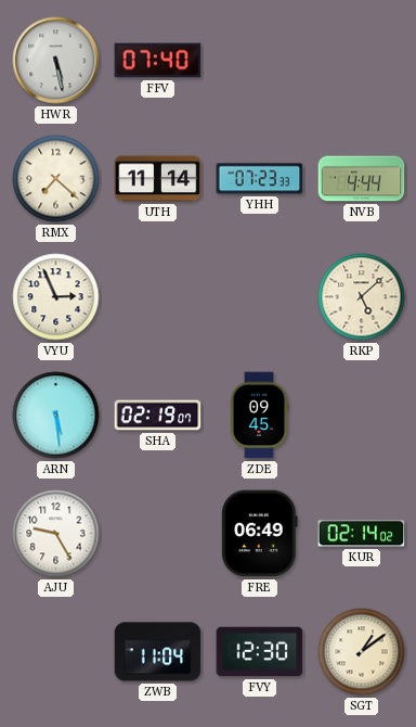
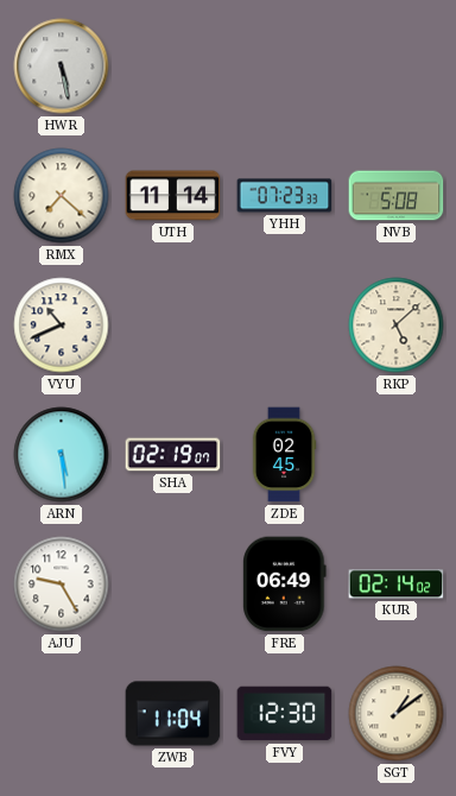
FFV: 07:40 -> none
NVB: 4:44 -> 5:08
VYU: 2:56 -> 10:41
ZDE: 09:45 -> 02:45
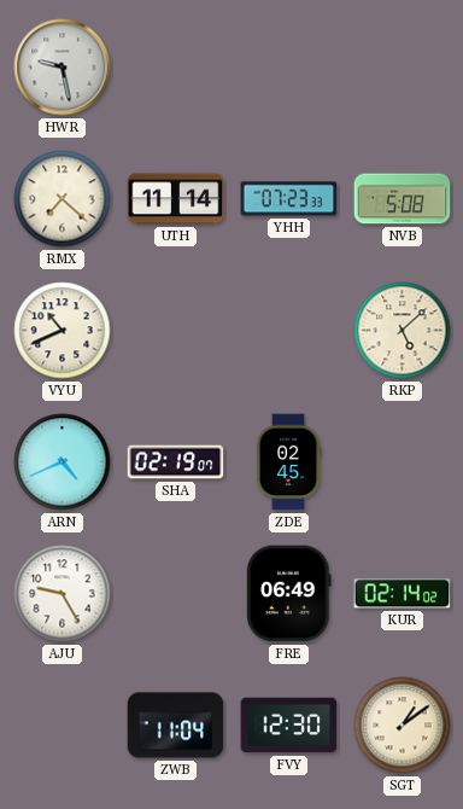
HWR: 5:28 -> 9:28
ARN: 5:29 -> 4:41
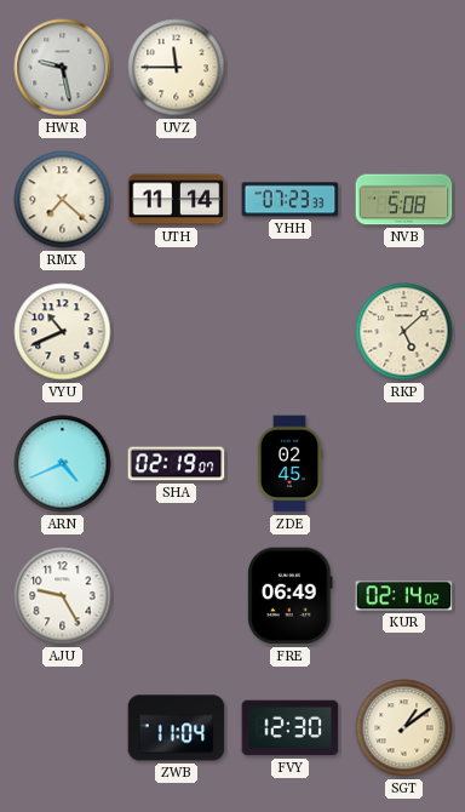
UVZ: none -> 11:45
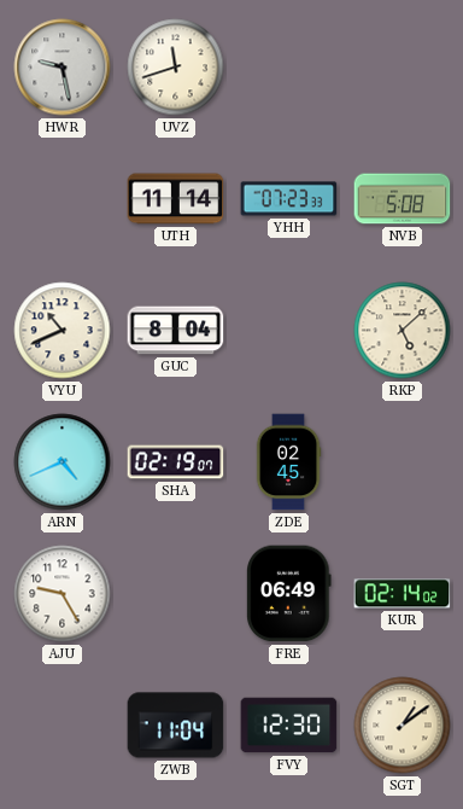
UVZ: 11:45 -> 11:42
RMX: 7:22 -> none
GUC: none -> 8:04
